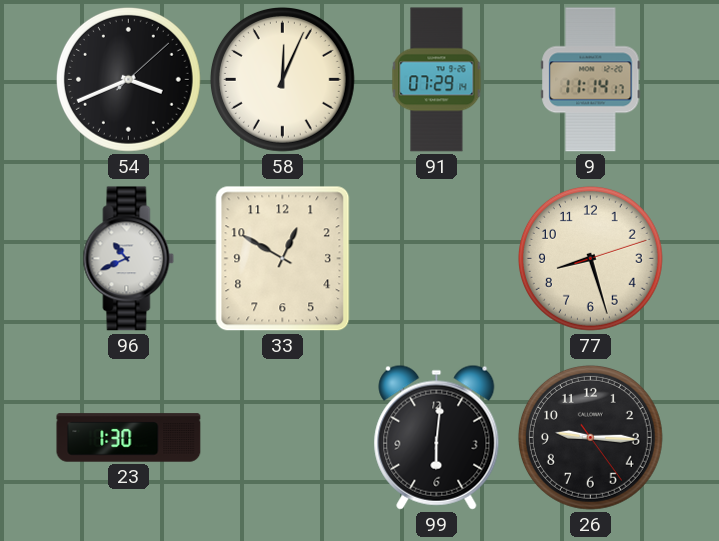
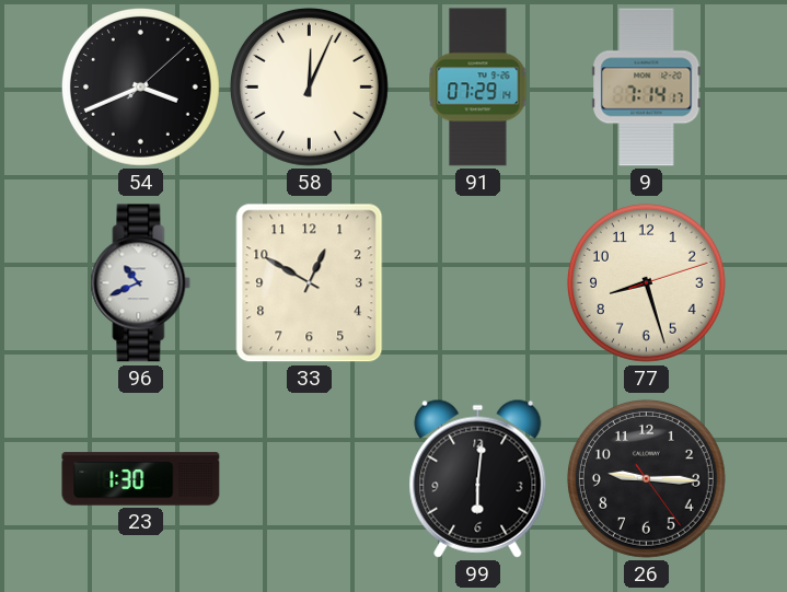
9: 11:14 -> 7:14
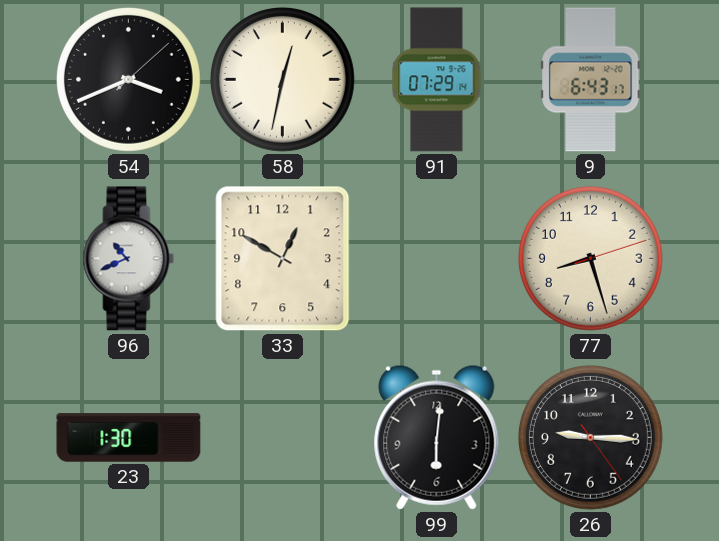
58: 12:04 -> 12:32
9: 7:14 -> 6:43
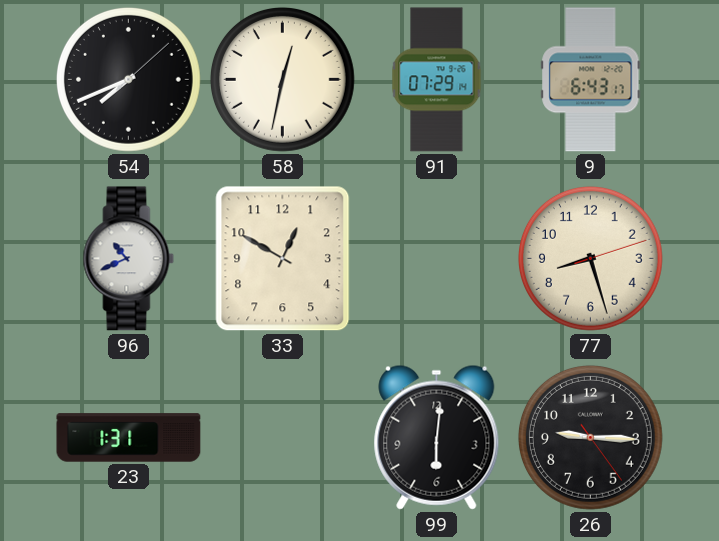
54: 3:41 -> 7:41
23: 1:30 -> 1:31
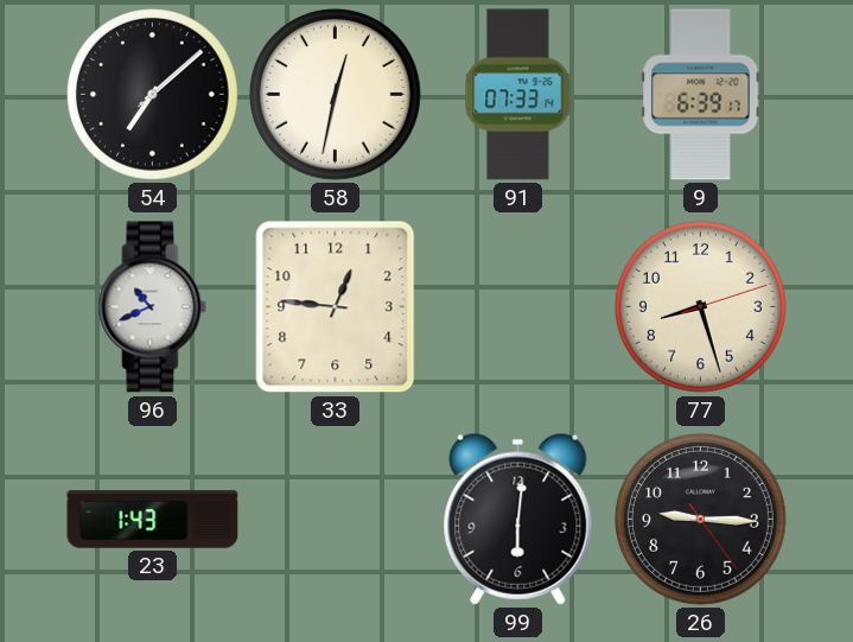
54: 7:41 -> 7:08
91: 07:29 -> 07:33
9: 6:43 -> 6:39
33: 12:50 -> 12:46
23: 1:31 -> 1:43
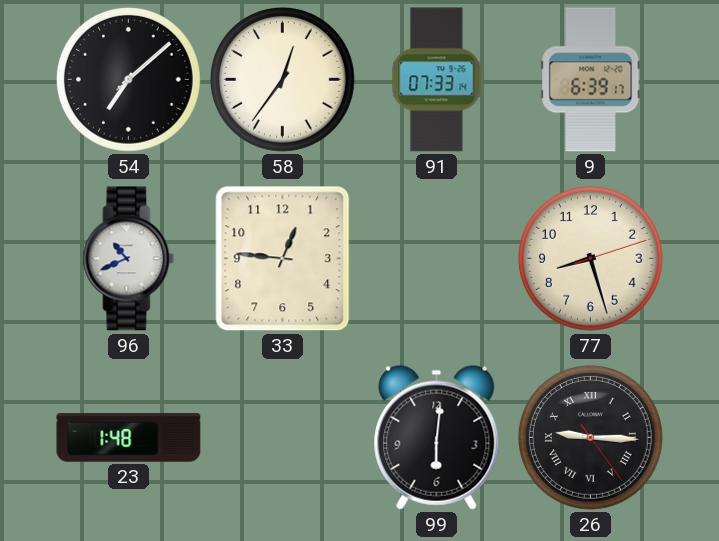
58: 12:32 -> 12:36
23: 1:43 -> 1:48
26 numerals: Arabic -> Roman
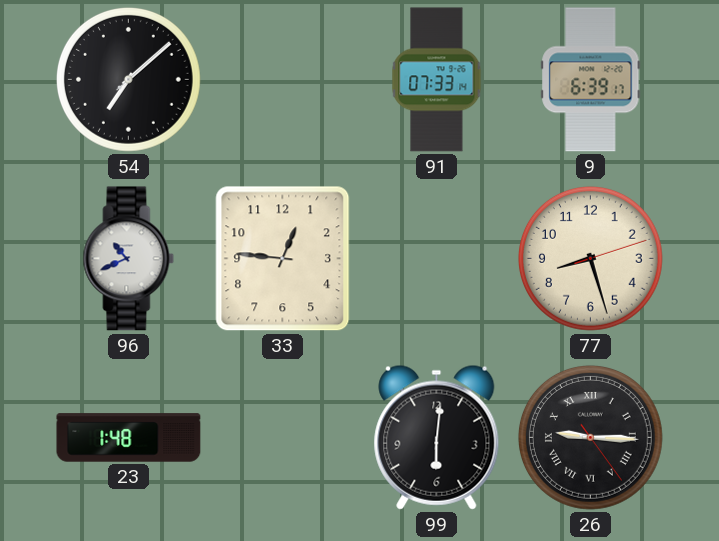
58: 12:36 -> none
